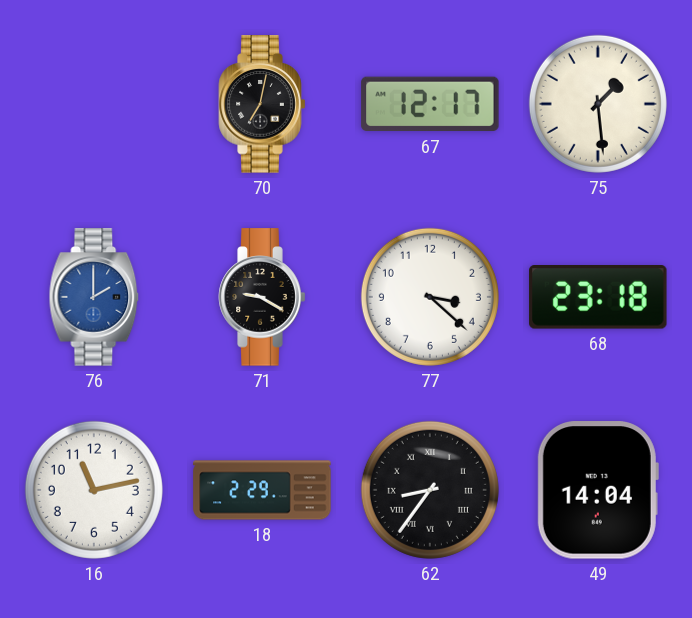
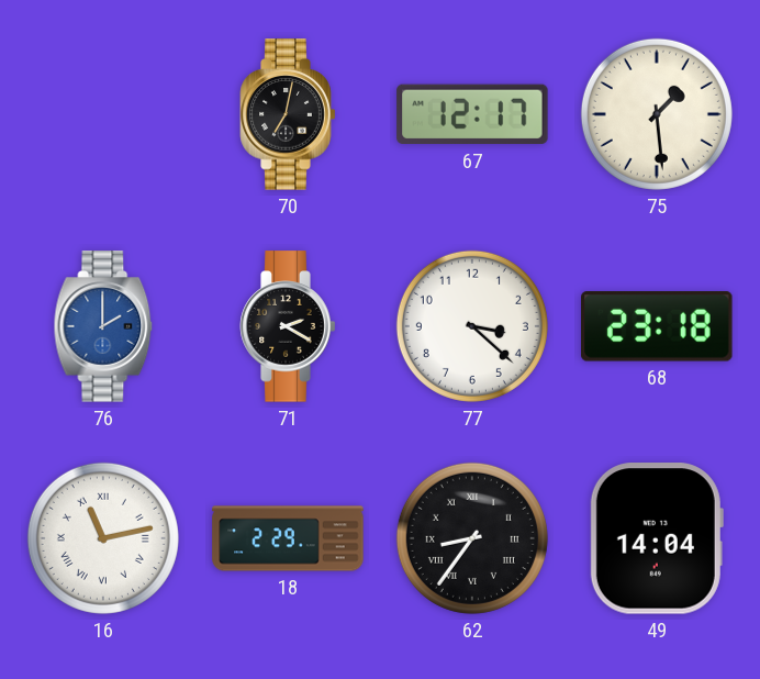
71: 9:20 -> 2:20
16 numerals: Arabic -> Roman
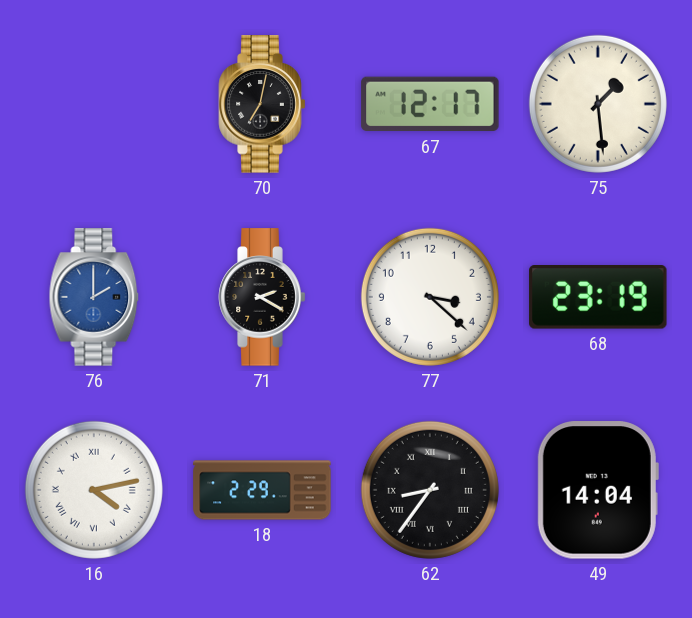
68: 23:18 -> 23:19
16: 11:13 -> 4:13
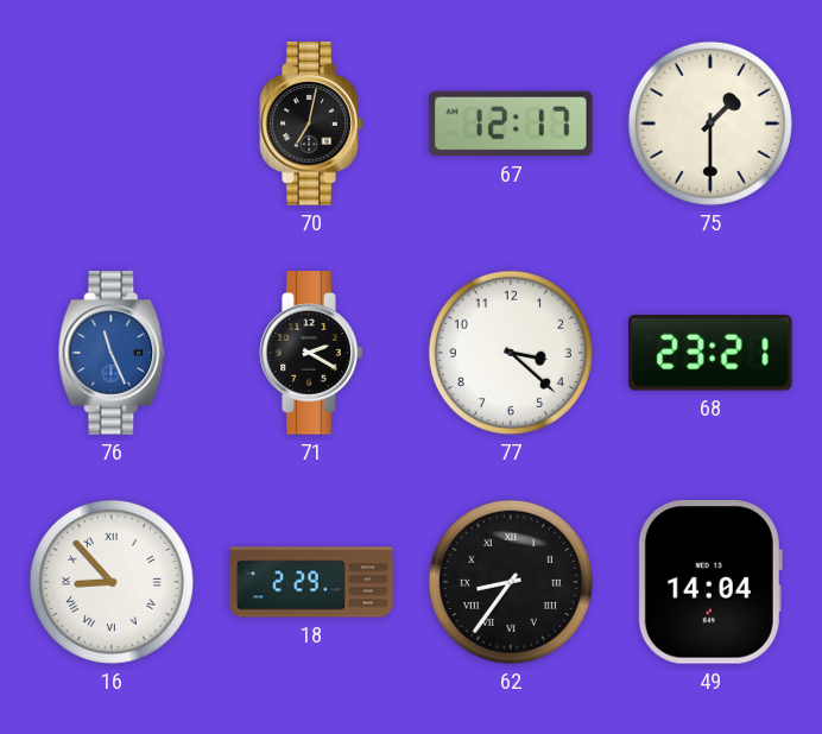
75: 1:29 -> 1:30
76: 2:00 -> 11:26
68: 23:19 -> 23:21
16: 4:13 -> 8:53
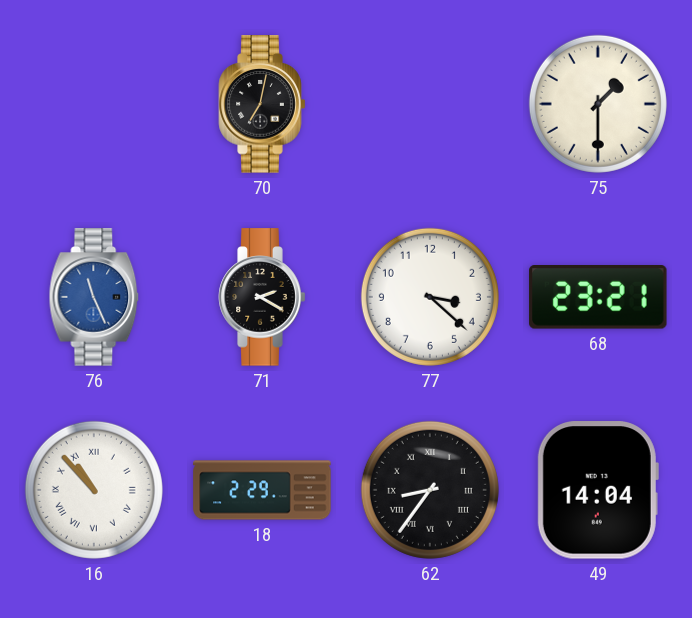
67: 12:17 -> none
16: 8:53 -> 10:53
